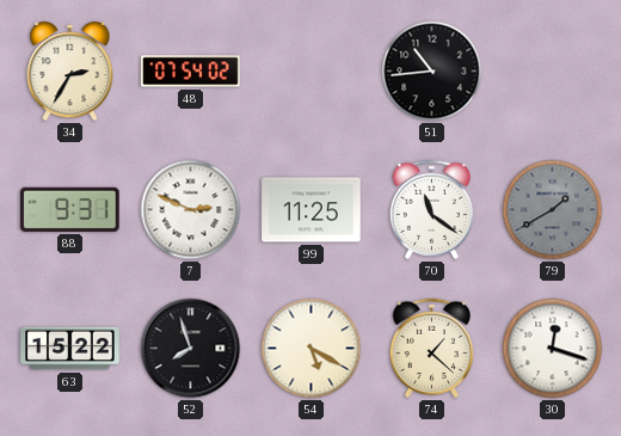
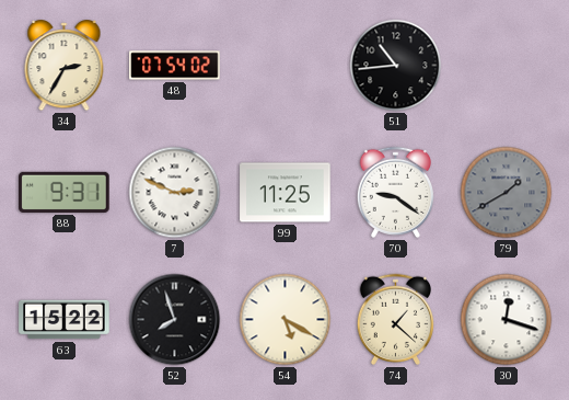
70: 11:21 -> 9:21
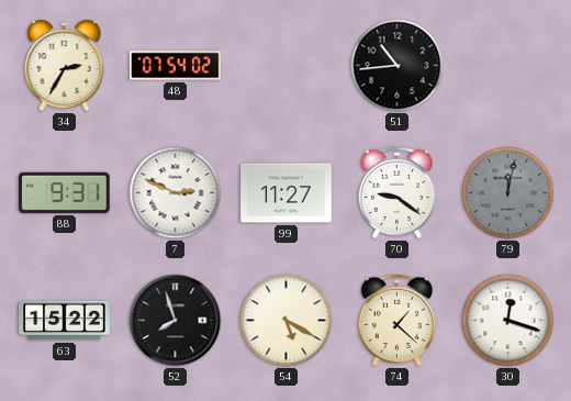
99: 11:25 -> 11:27
79: 1:40 -> 12:02
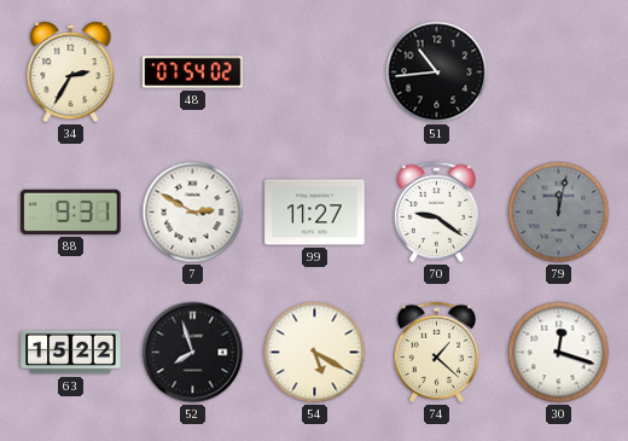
7: 2:49 -> 2:50
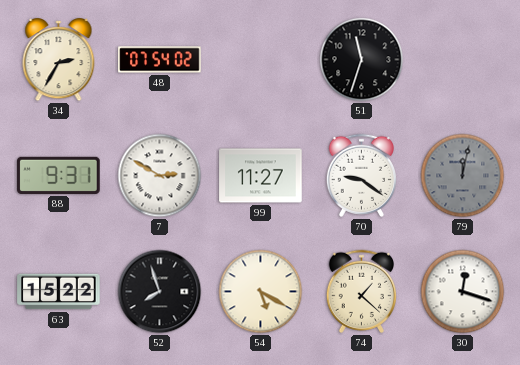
51: 10:44 -> 11:33
